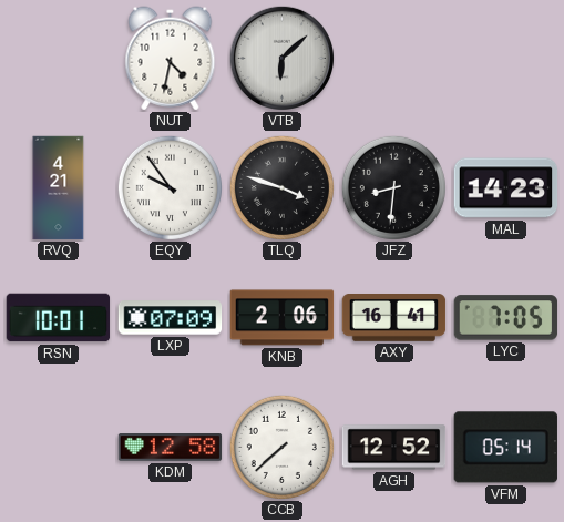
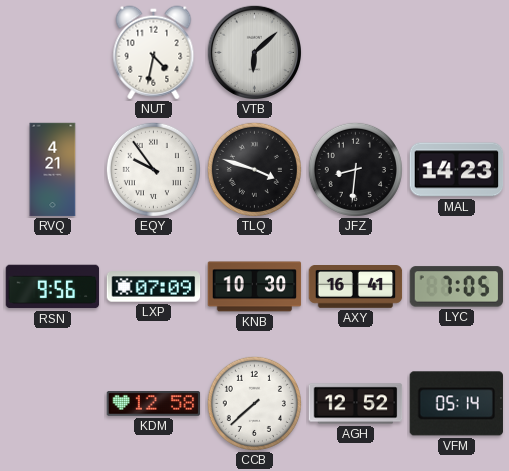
RSN: 10:01 -> 9:56
KNB: 2:06 -> 10:30
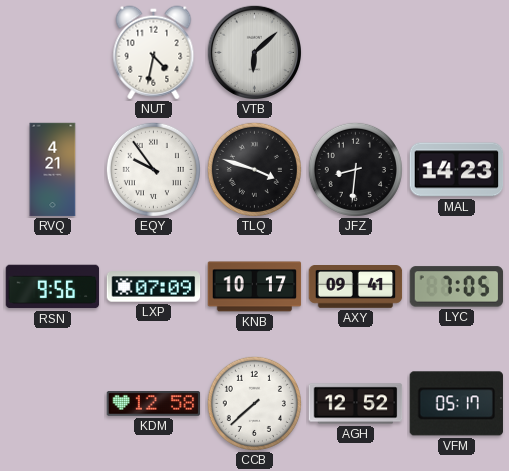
KNB: 10:30 -> 10:17
AXY: 16:41 -> 09:41
VFM: 05:14 -> 05:17
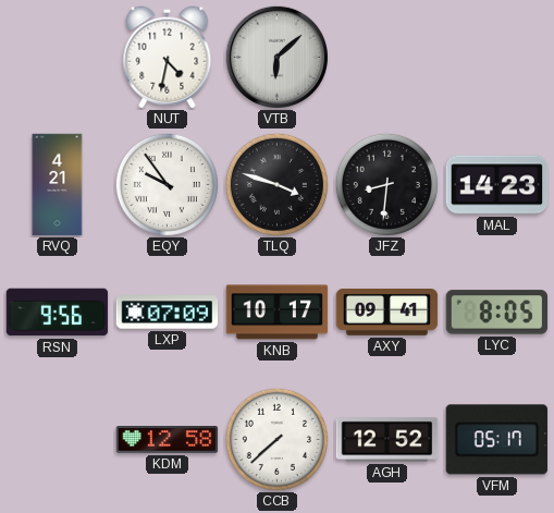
LYC: 7:05 -> 8:05
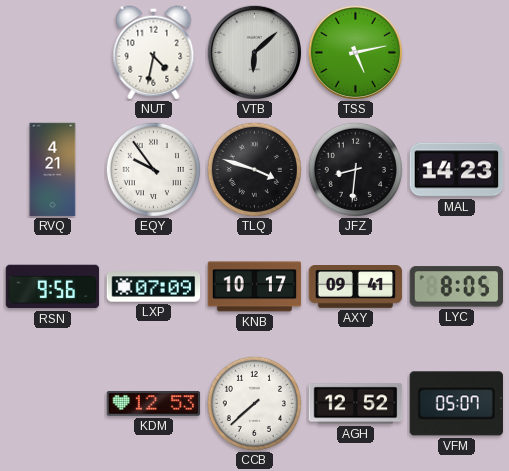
TSS: none -> 5:13
KDM: 12:58 -> 12:53
VFM: 05:17 -> 05:07
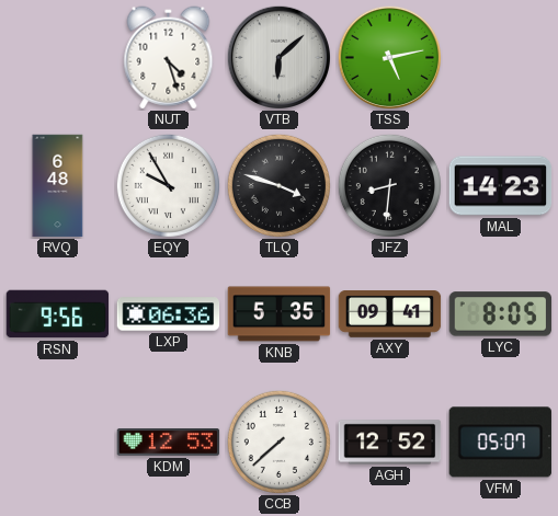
NUT: 4:32 -> 4:27
RVQ: 4:21 -> 6:48
EQY: 9:54 -> 9:55
LXP: 07:09 -> 06:36
KNB: 10:17 -> 5:35
